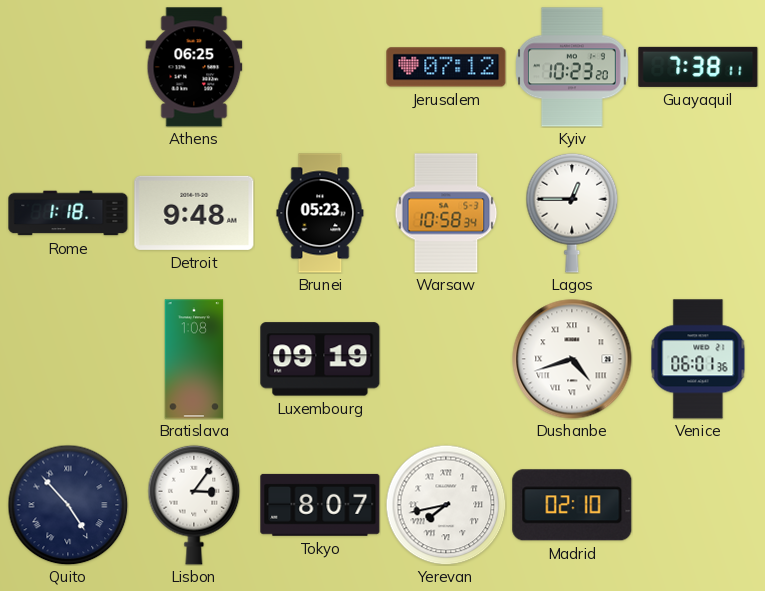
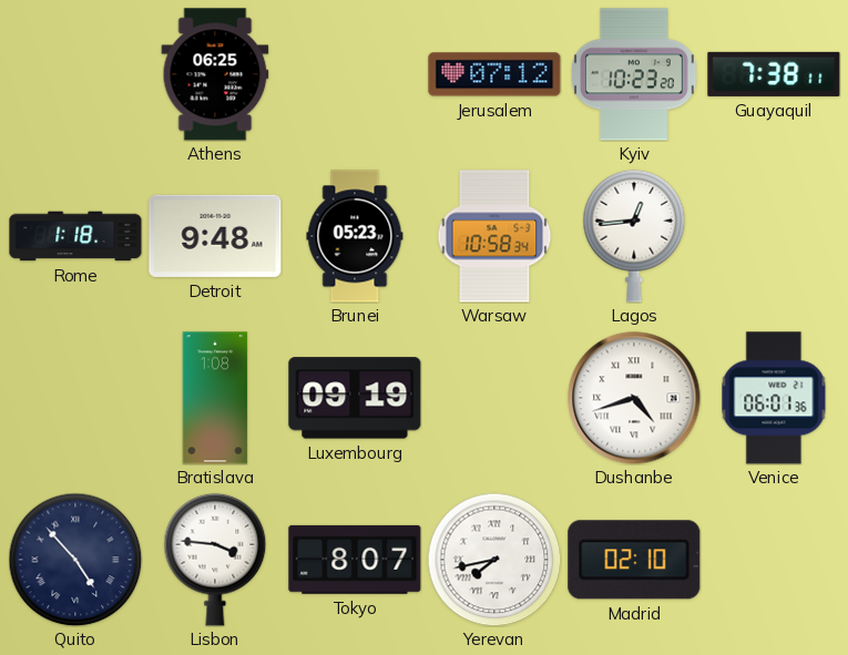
Lagos: 12:45 -> 12:44
Lisbon: 3:06 -> 3:46
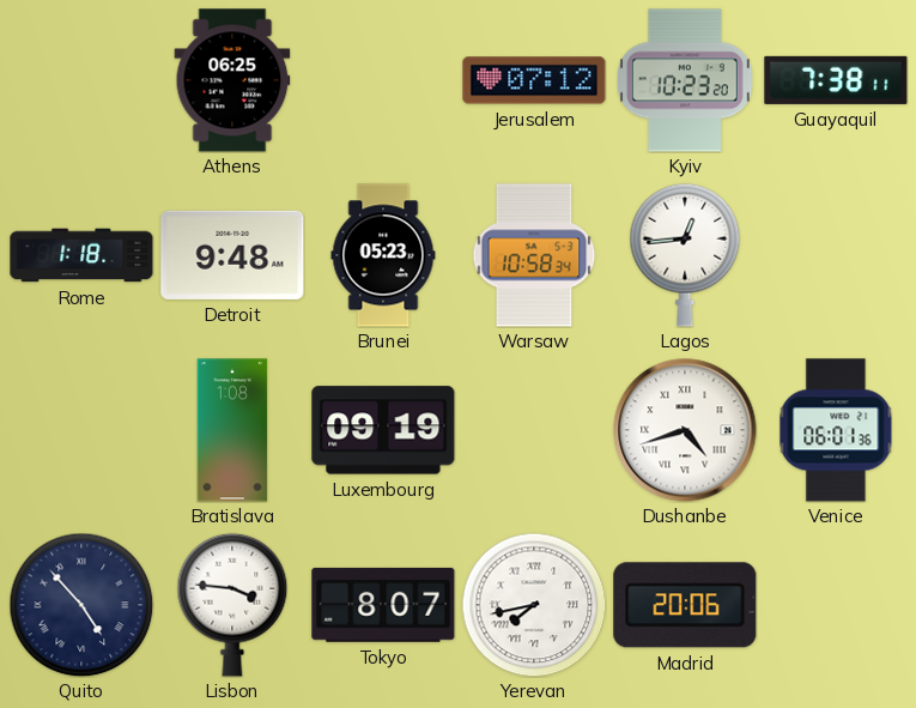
Madrid: 02:10 -> 20:06
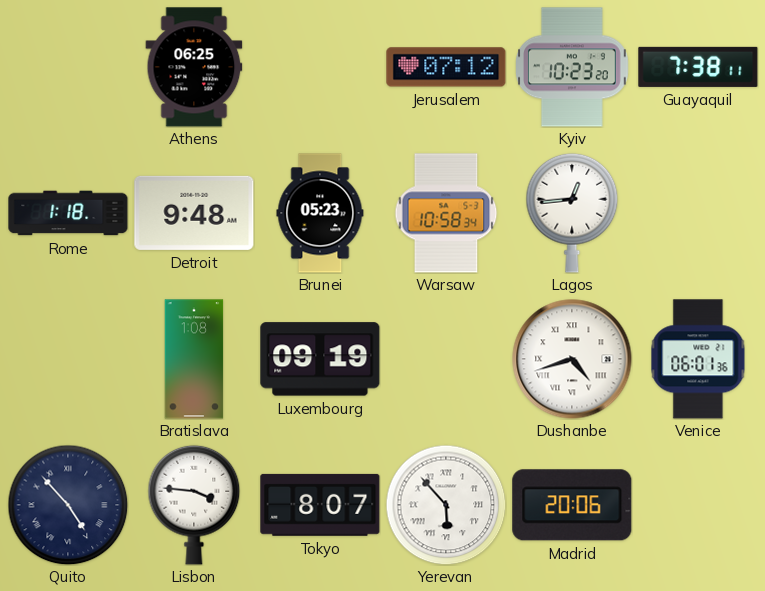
Yerevan: 7:43 -> 5:53
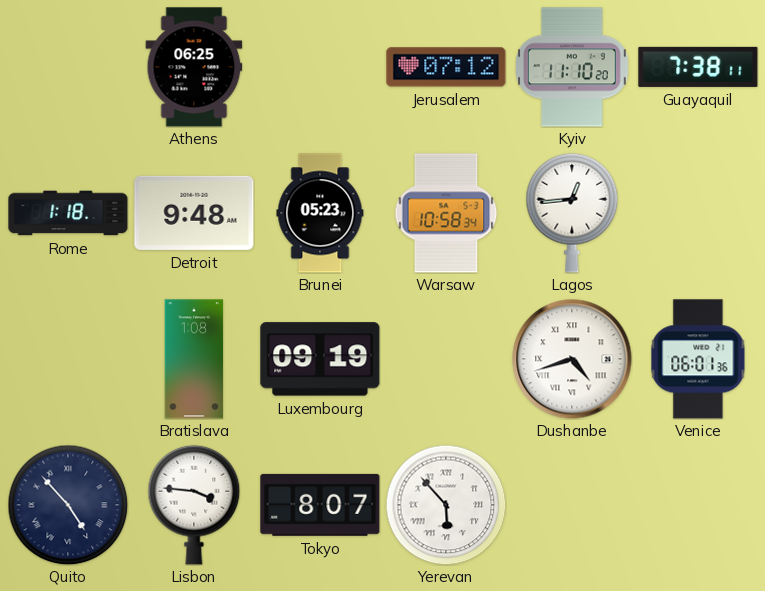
Kyiv: 10:23 -> 11:10
Madrid: 20:06 -> none
